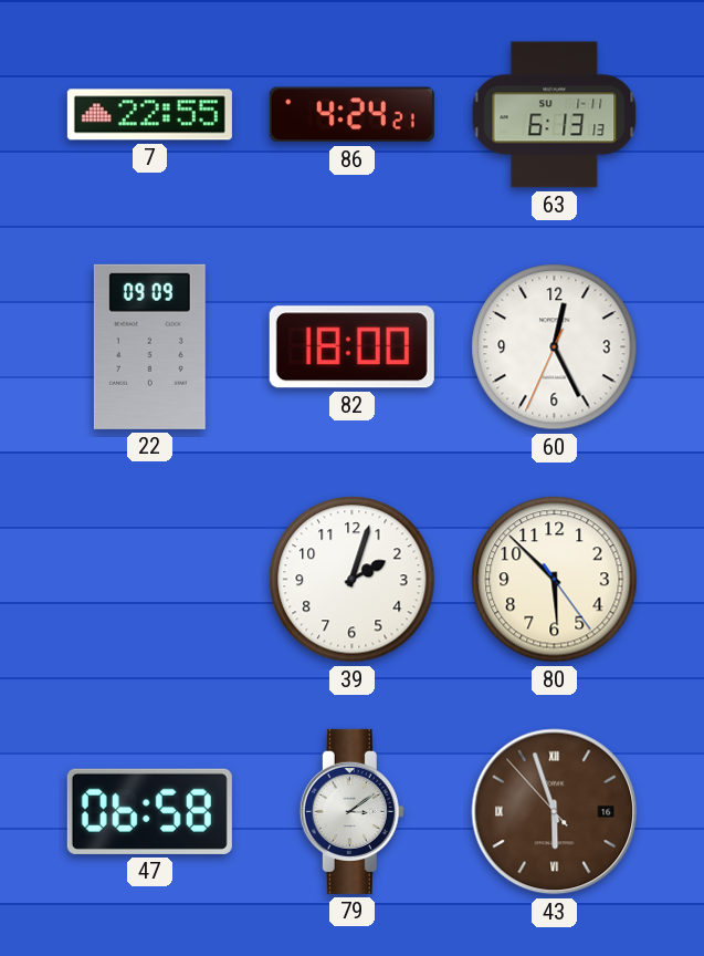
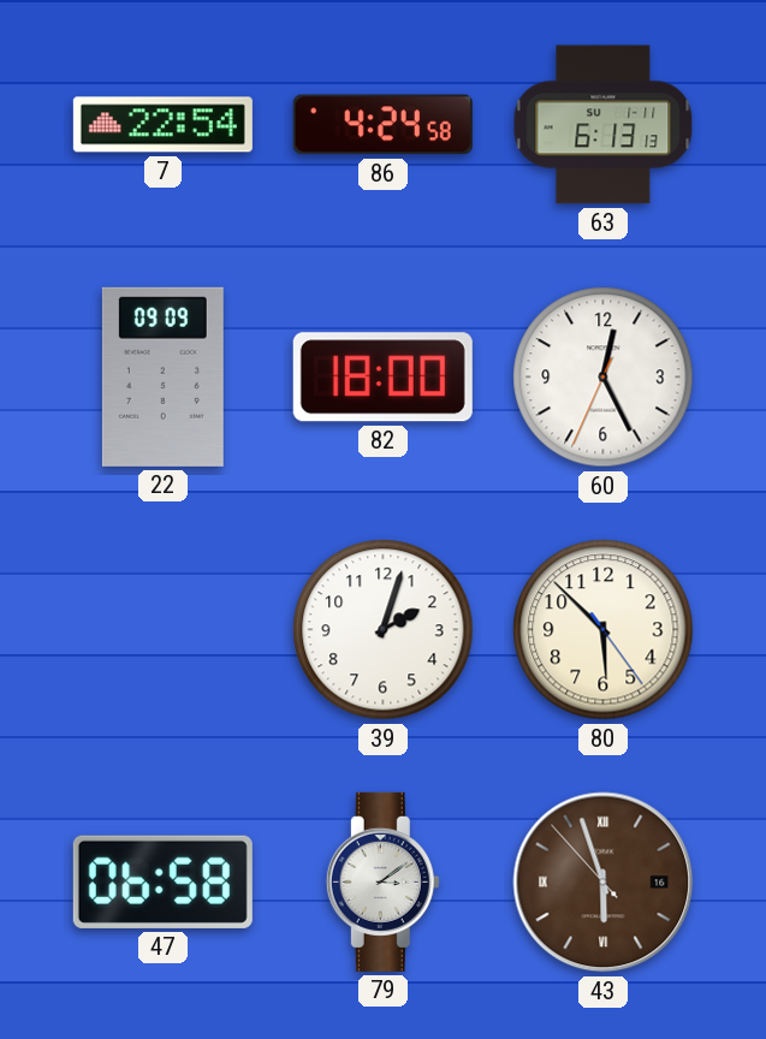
7: 22:55 -> 22:54
86: 4:24:21 -> 4:24:58
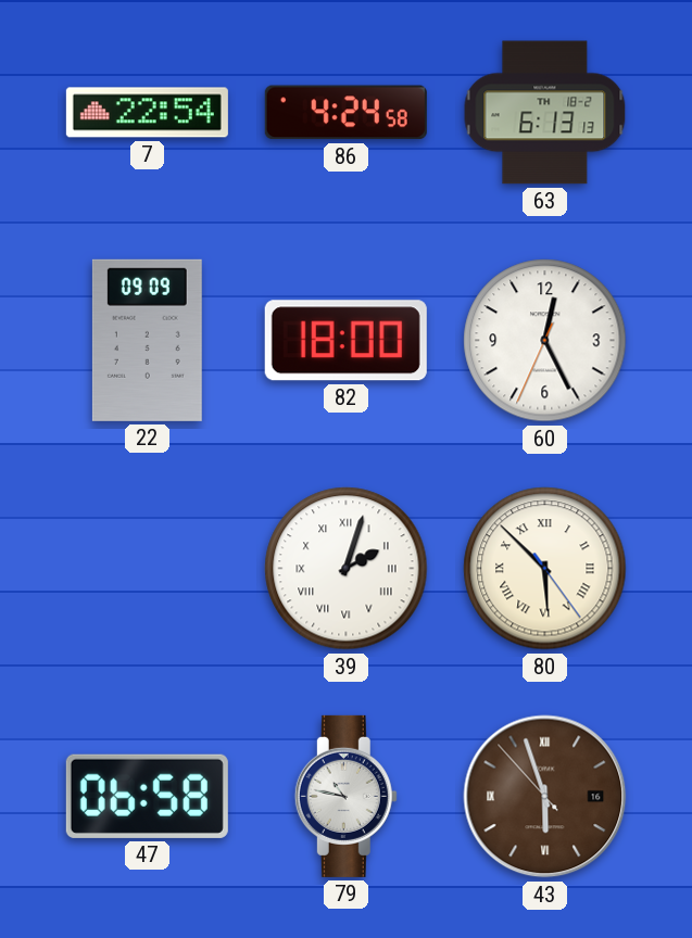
63 date: SU 1-11 -> TH 18-2
39 numerals: Arabic -> Roman
80 numerals: Arabic -> Roman
79: 3:09 -> 10:47
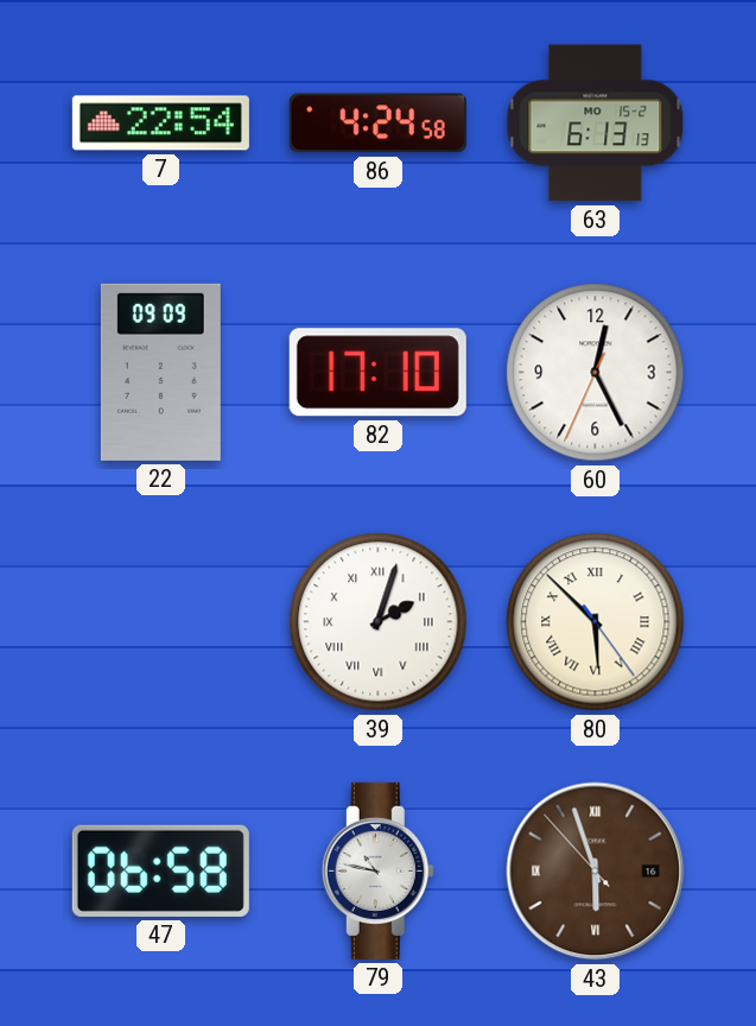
63 date: TH 18-2 -> MO 15-2
82: 18:00 -> 17:10
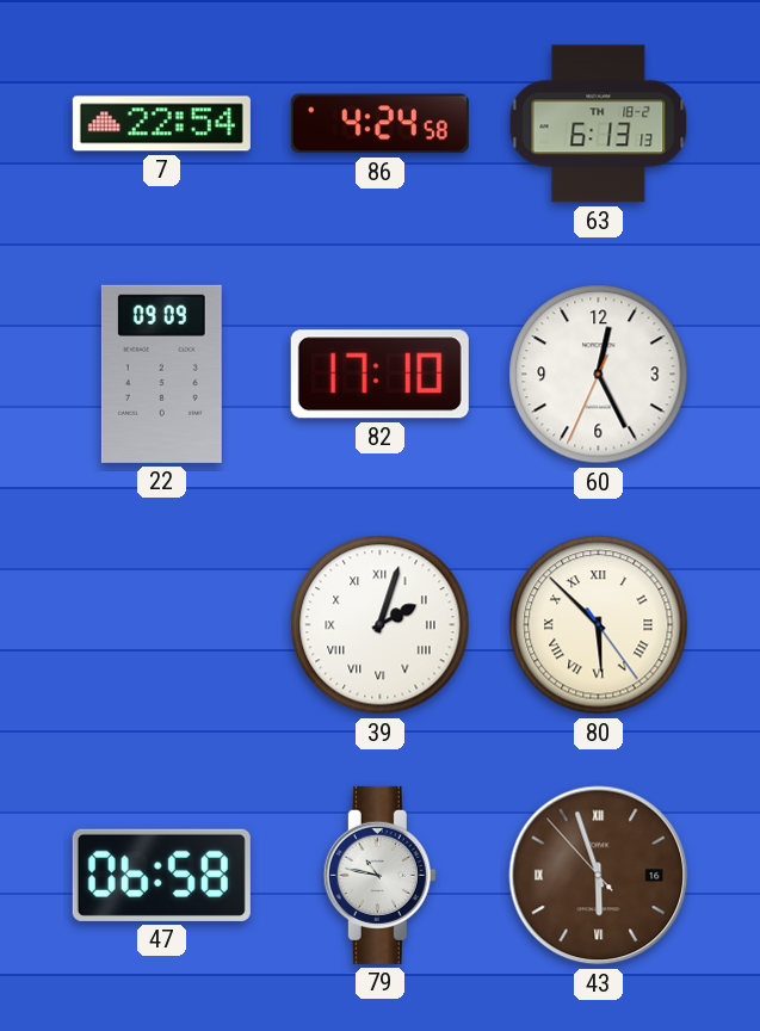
63 date: MO 15-2 -> TH 18-2
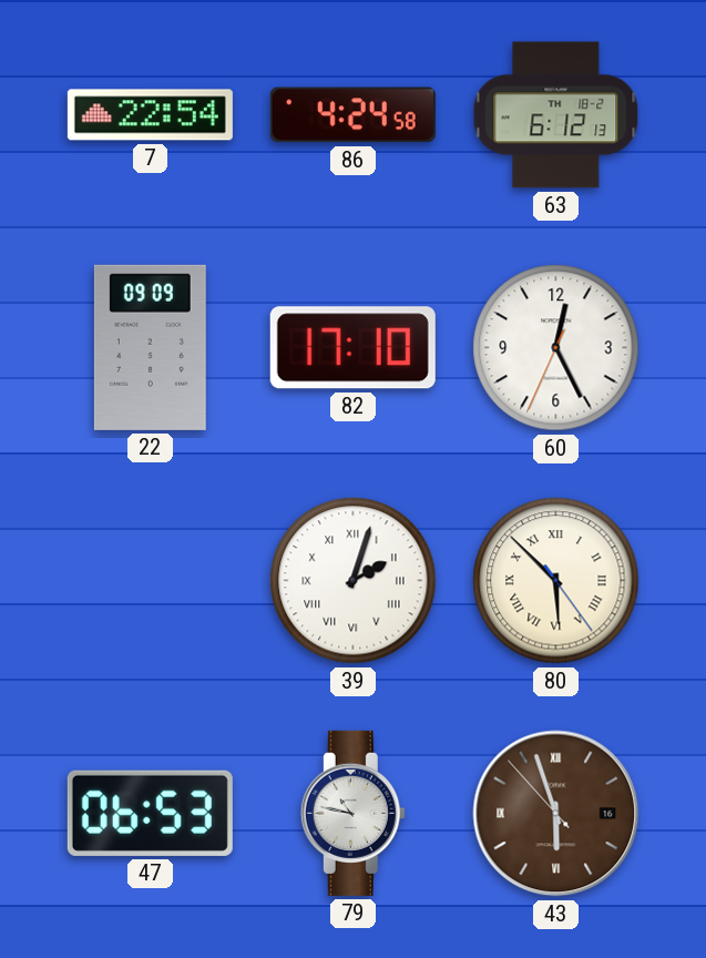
63: 6:13 -> 6:12
47: 06:58 -> 06:53
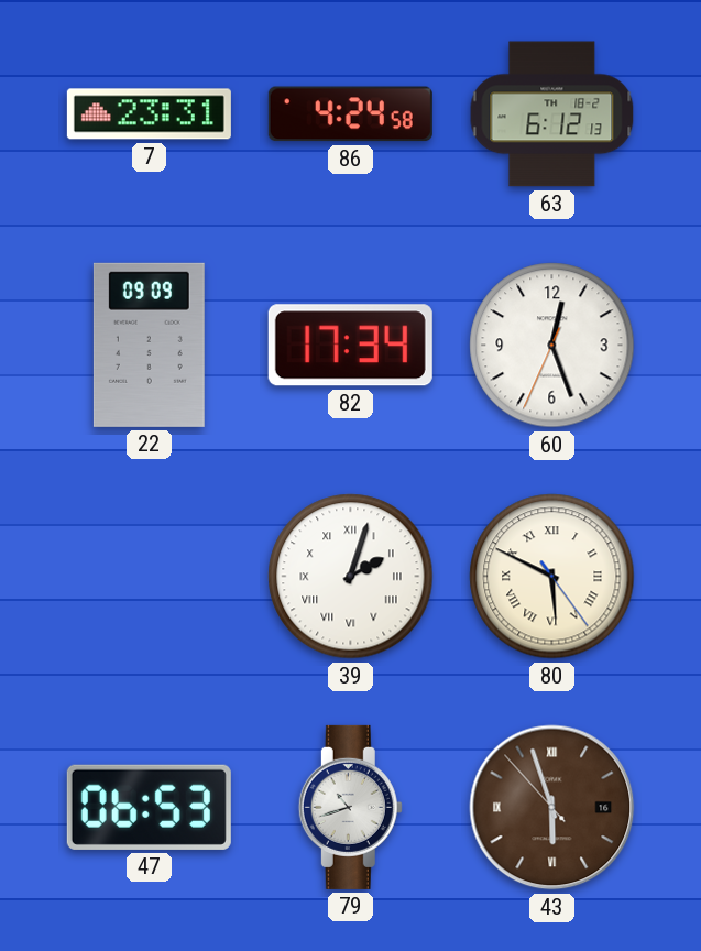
7: 22:54 -> 23:31
82: 17:10 -> 17:34
60: 12:25 -> 12:26
80: 5:52 -> 5:49
79: 10:47 -> 10:42
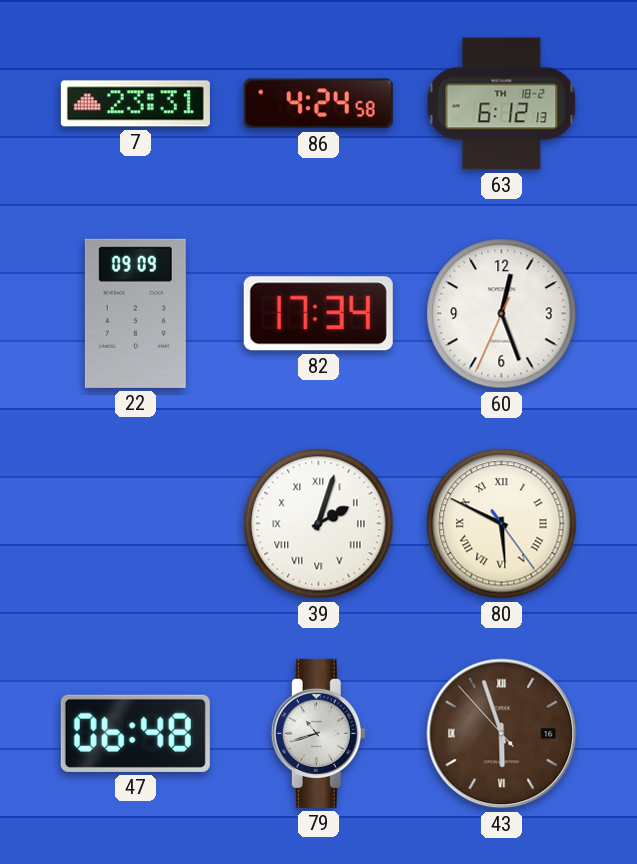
47: 06:53 -> 06:48
